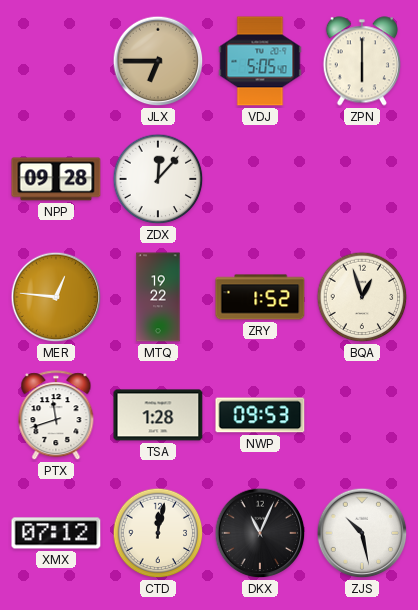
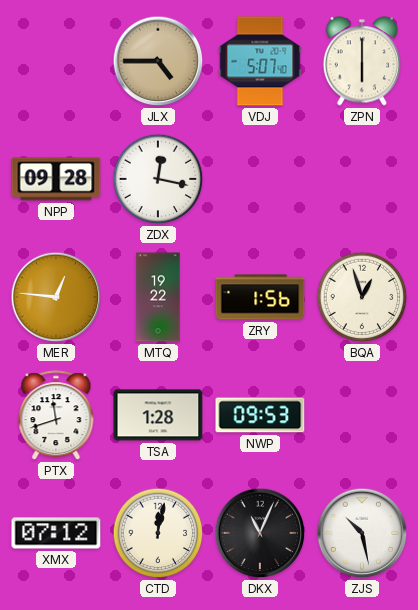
JLX: 6:45 -> 4:45
VDJ: 5:05 -> 5:07
ZDX: 12:07 -> 12:17
ZRY: 1:52 -> 1:56
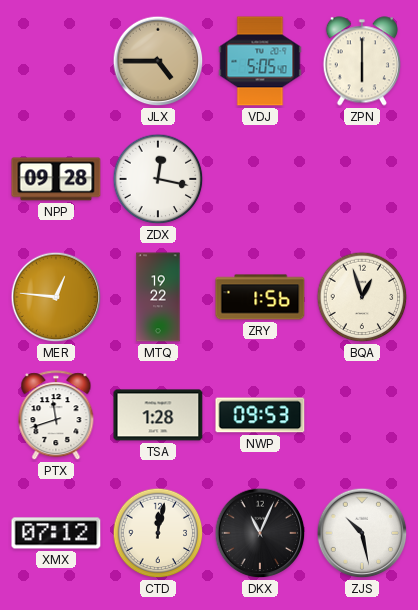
VDJ: 5:07 -> 5:05
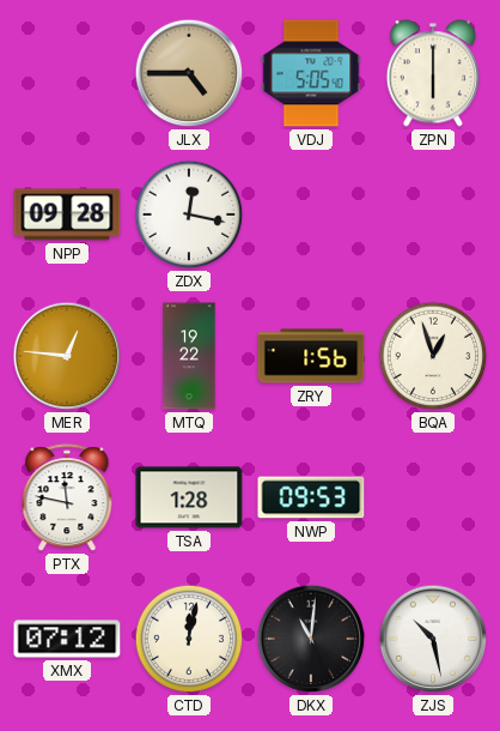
PTX: 11:42 -> 11:47
DKX: 11:04 -> 11:01
